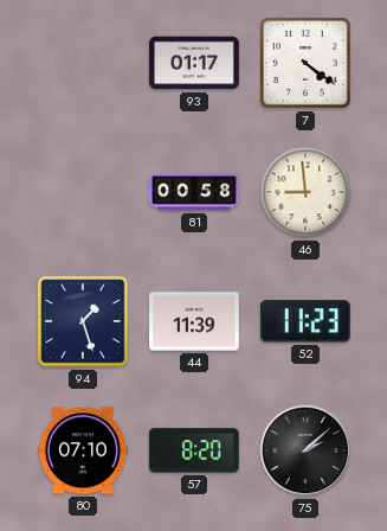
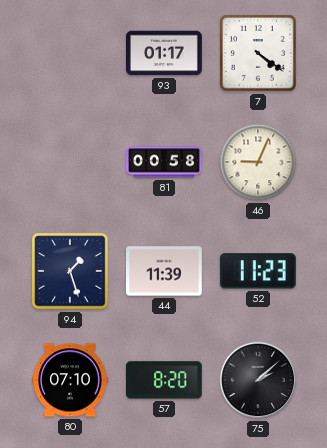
46: 8:59 -> 9:04
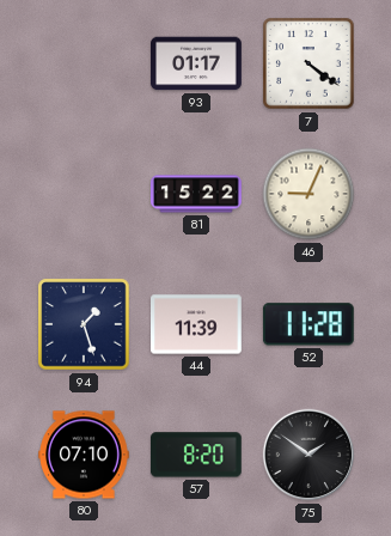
81: 00:58 -> 15:22
52: 11:23 -> 11:28
75: 2:08 -> 1:51
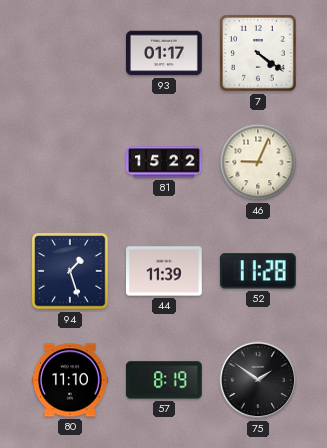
80: 07:10 -> 11:10
57: 8:20 -> 8:19
